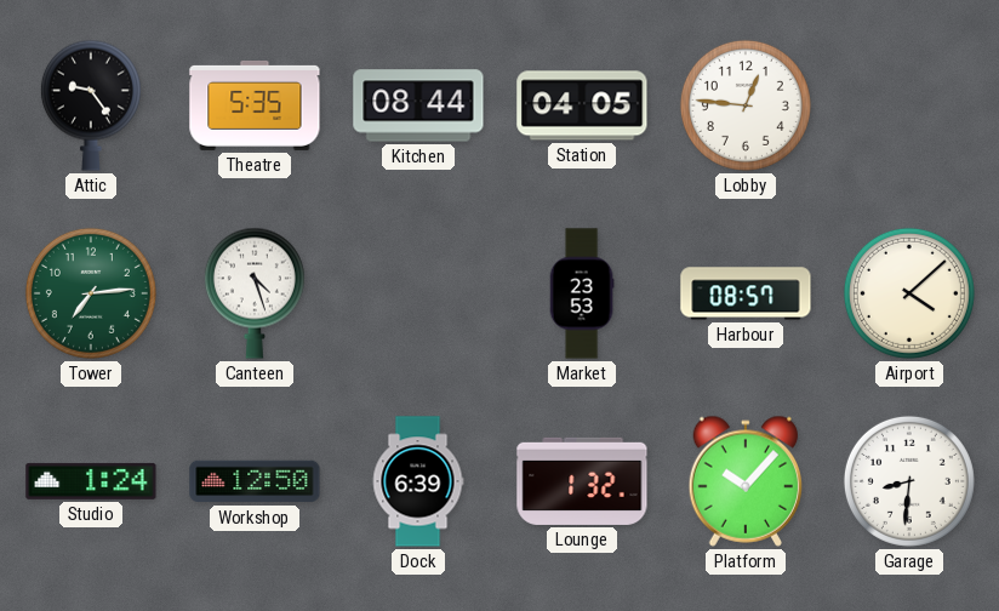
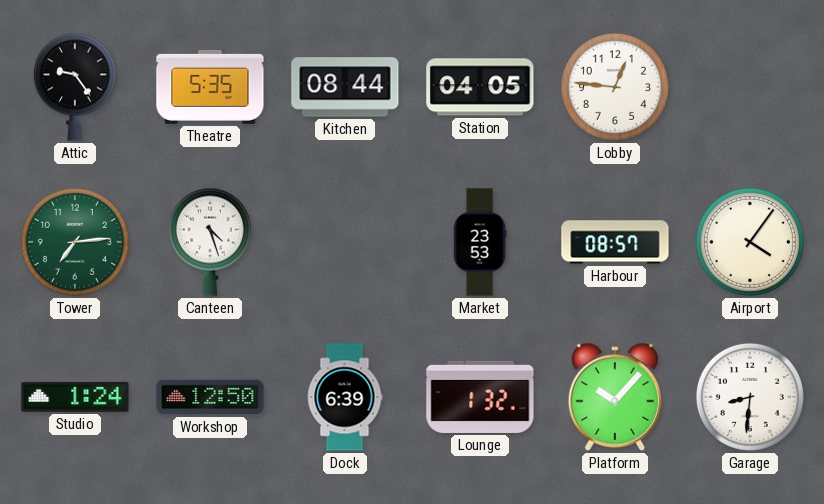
Airport: 4:08 -> 4:06
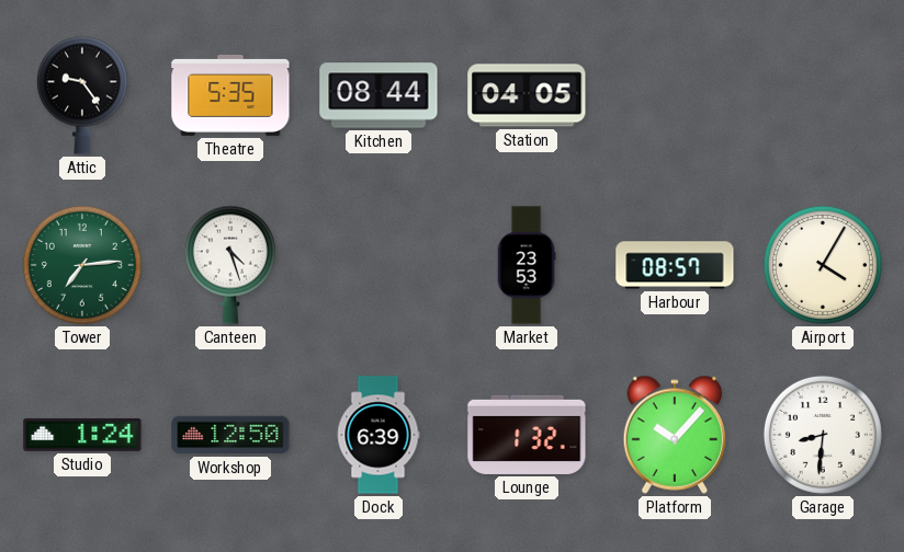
Lobby: 12:46 -> none
Airport: 4:06 -> 4:05
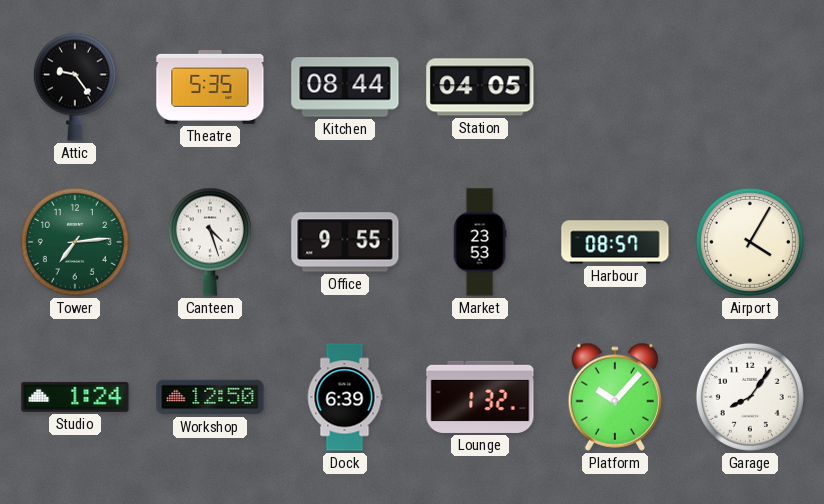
Office: none -> 9:55
Garage: 8:31 -> 8:06
